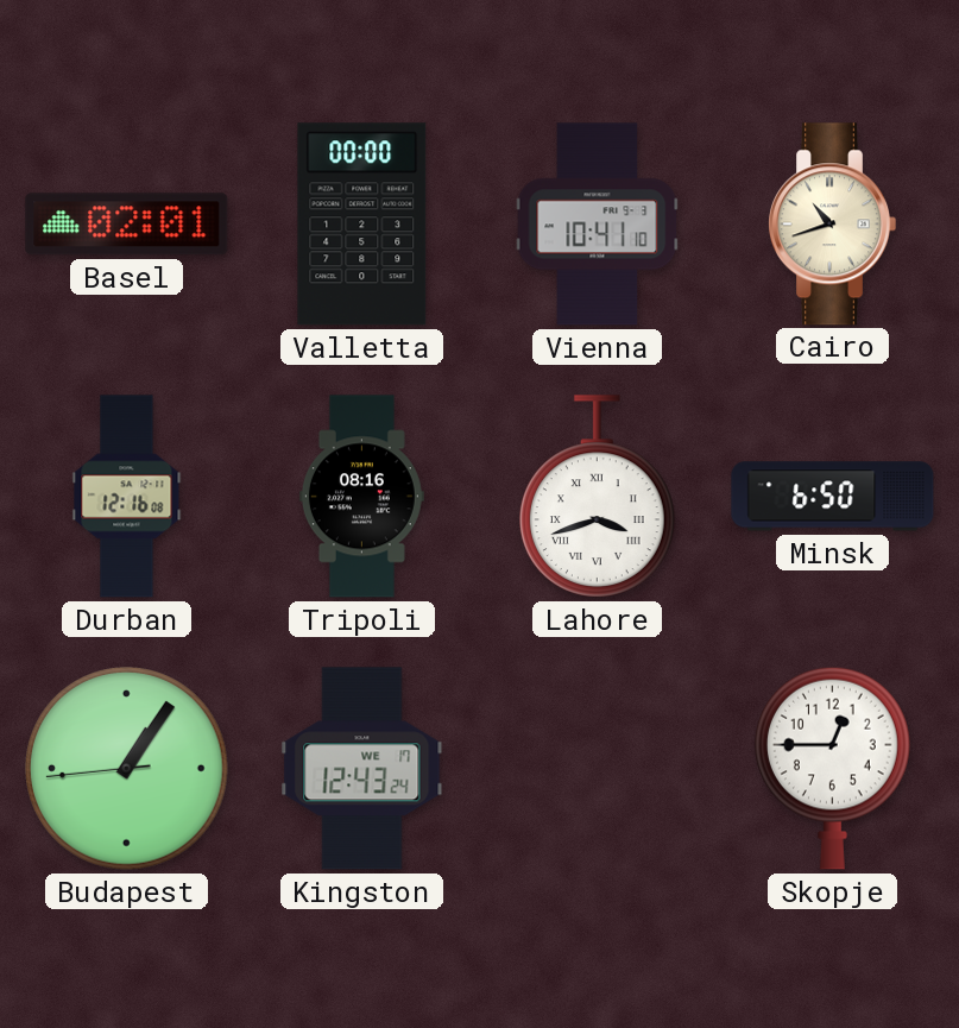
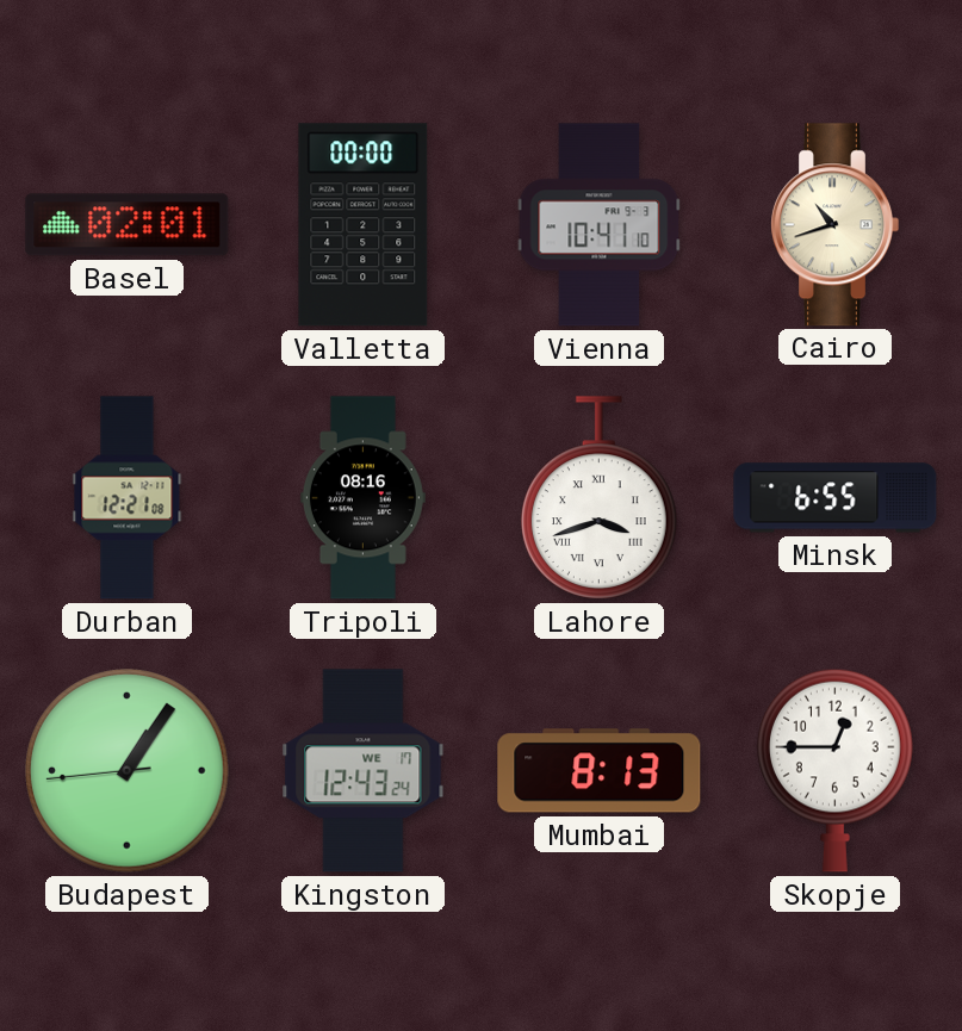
Durban: 12:16 -> 12:21
Minsk: 6:50 -> 6:55
Mumbai: none -> 8:13
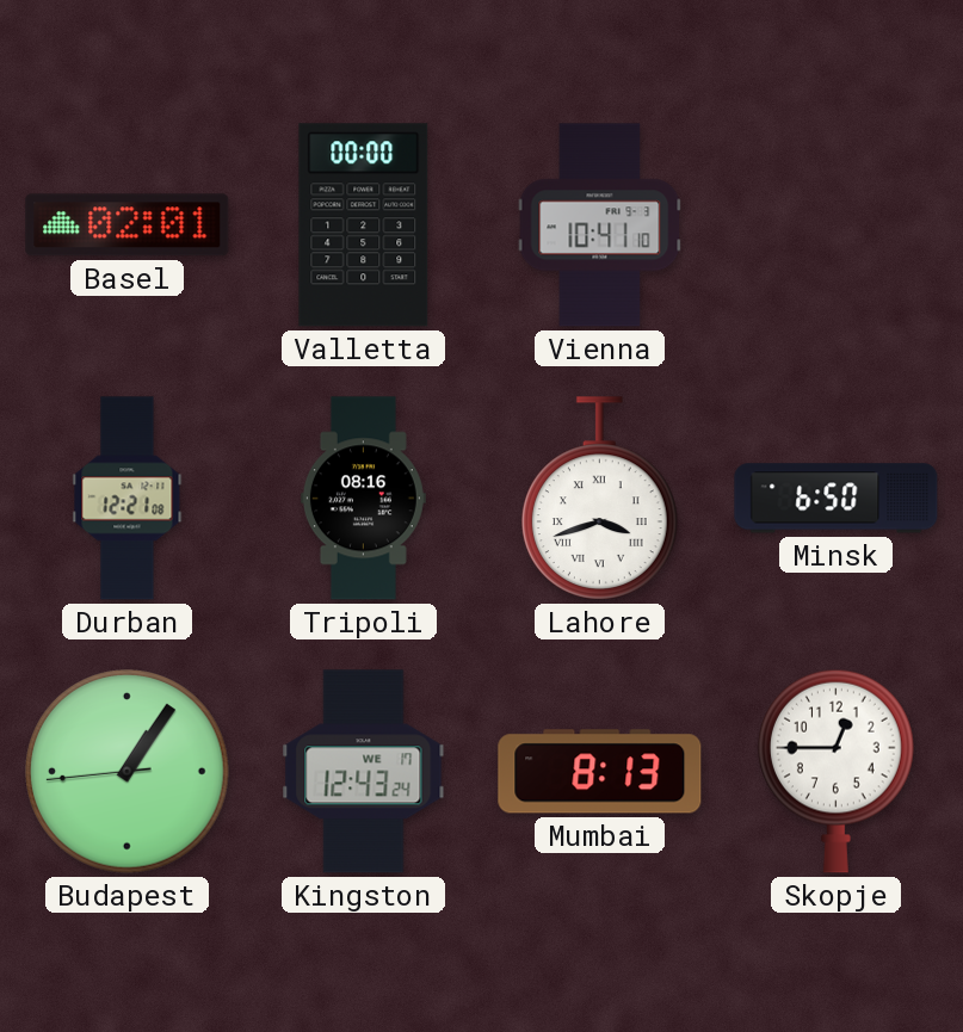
Cairo: 10:42 -> none
Minsk: 6:55 -> 6:50
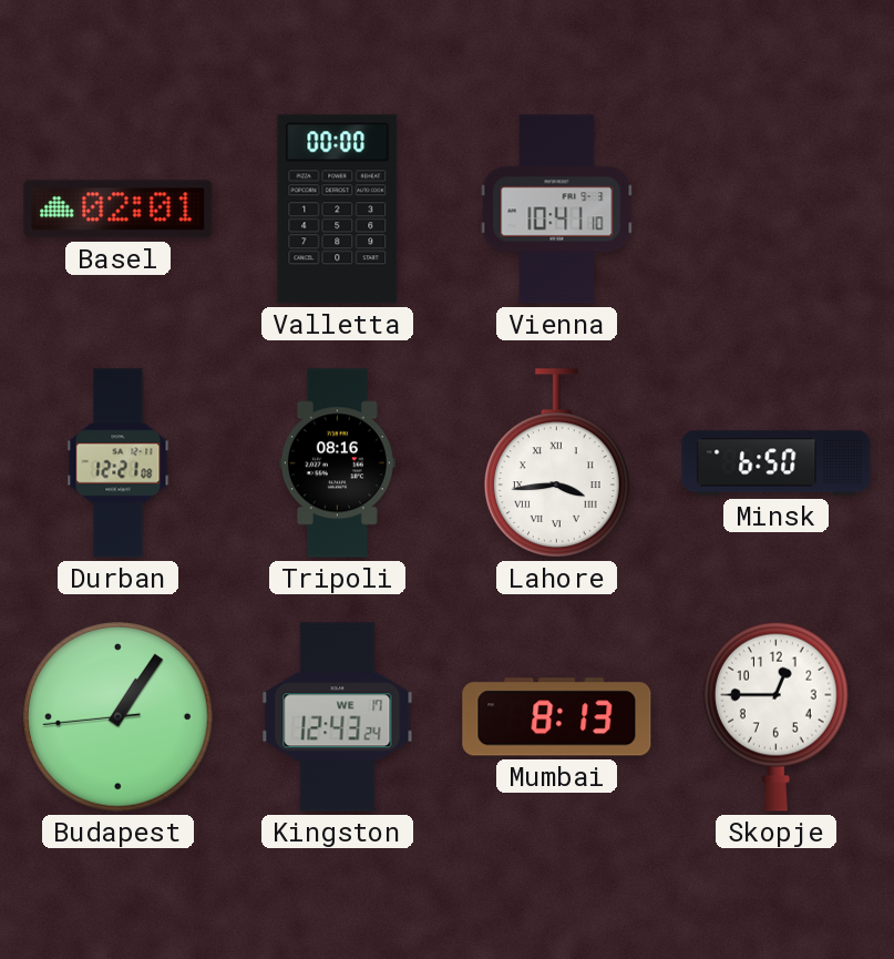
Lahore: 3:42 -> 3:44
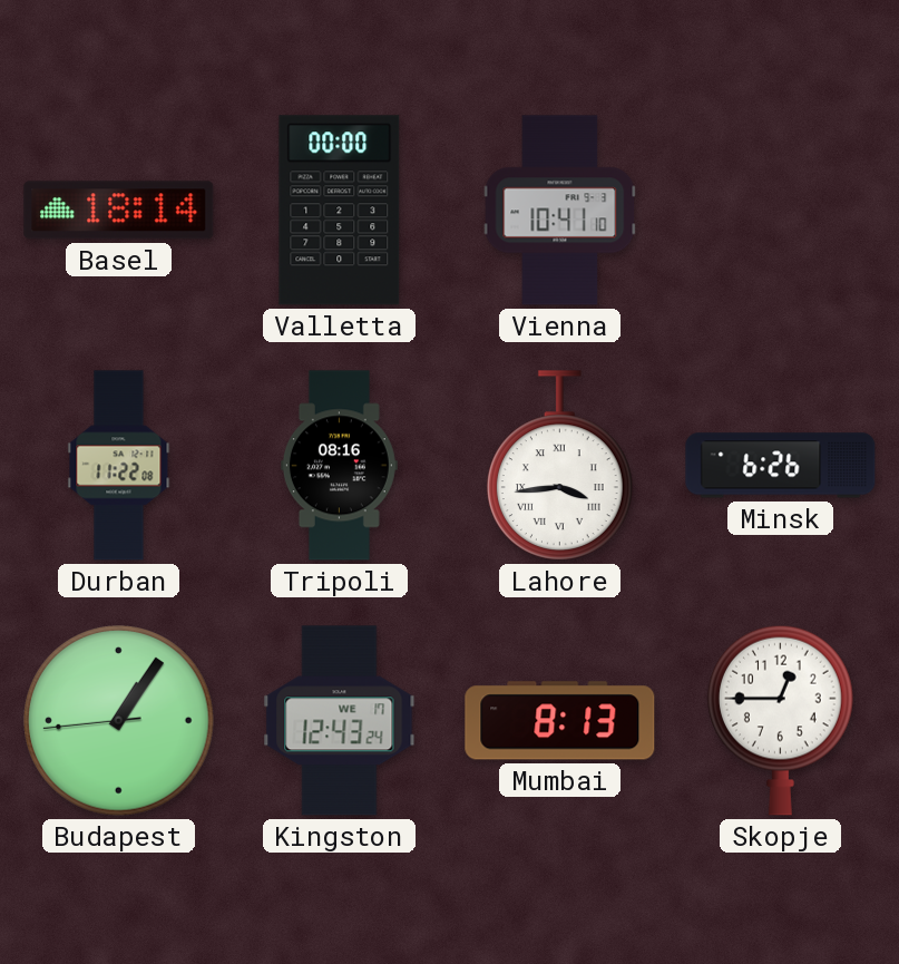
Basel: 02:01 -> 18:14
Durban: 12:21 -> 11:22
Minsk: 6:50 -> 6:26
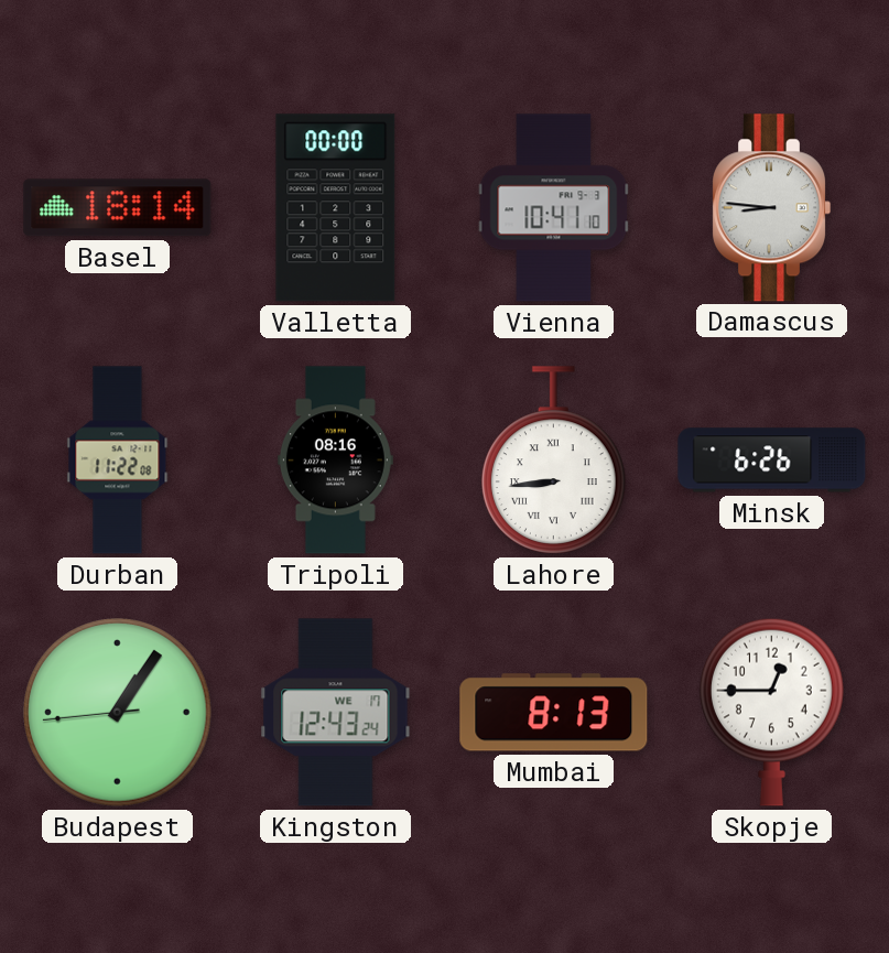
Damascus: none -> 8:46
Lahore: 3:44 -> 8:44
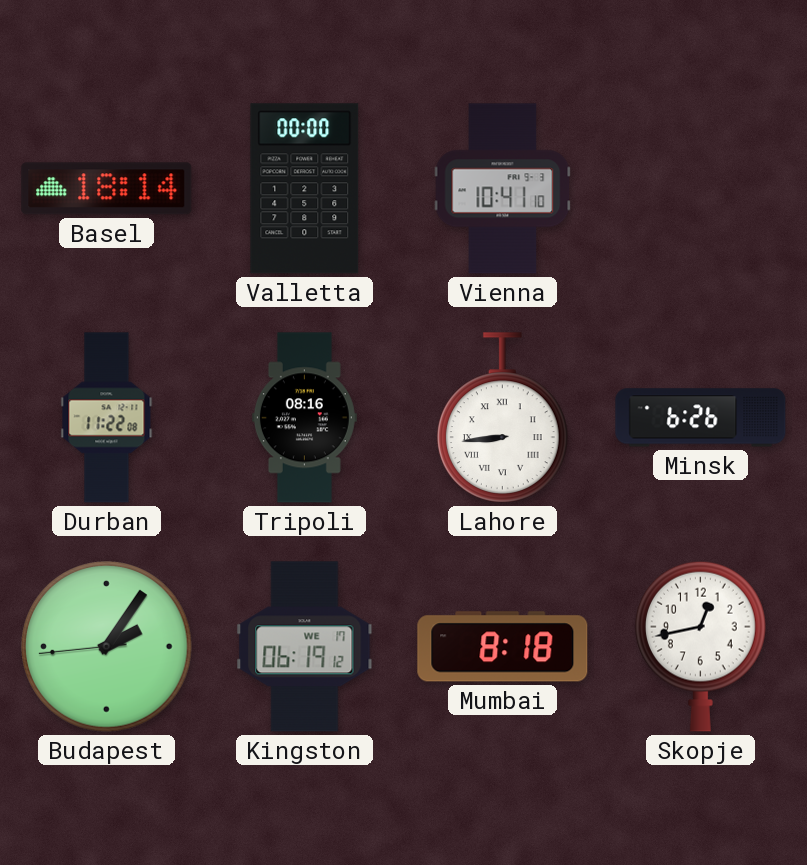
Damascus: 8:46 -> none
Budapest: 1:05 -> 2:05
Kingston: 12:43 -> 06:19
Mumbai: 8:13 -> 8:18
Skopje: 12:45 -> 12:43
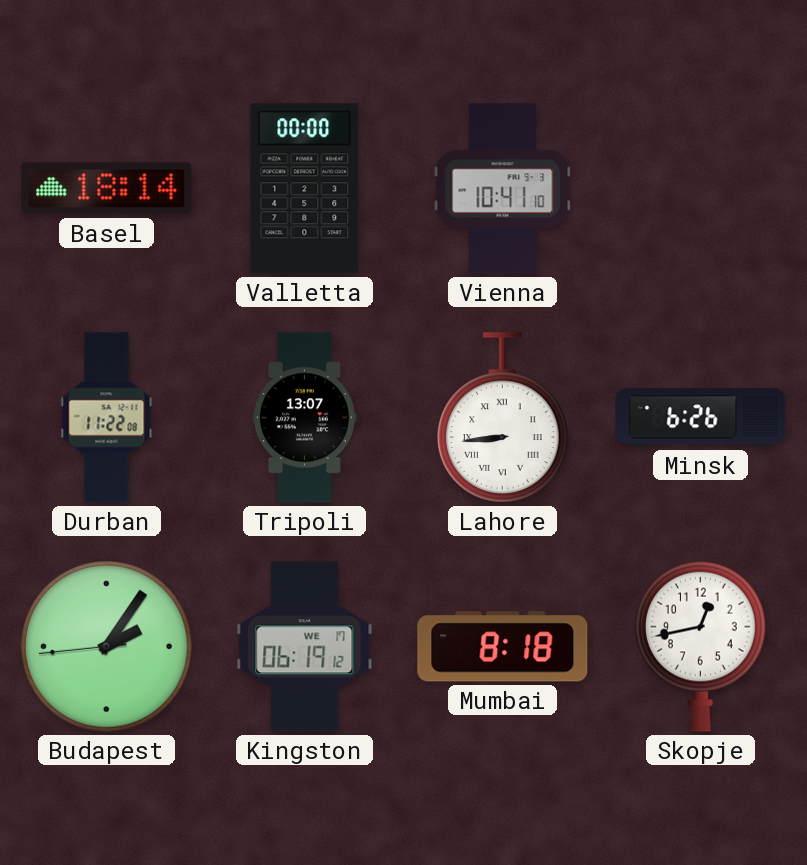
Tripoli: 08:16 -> 13:07
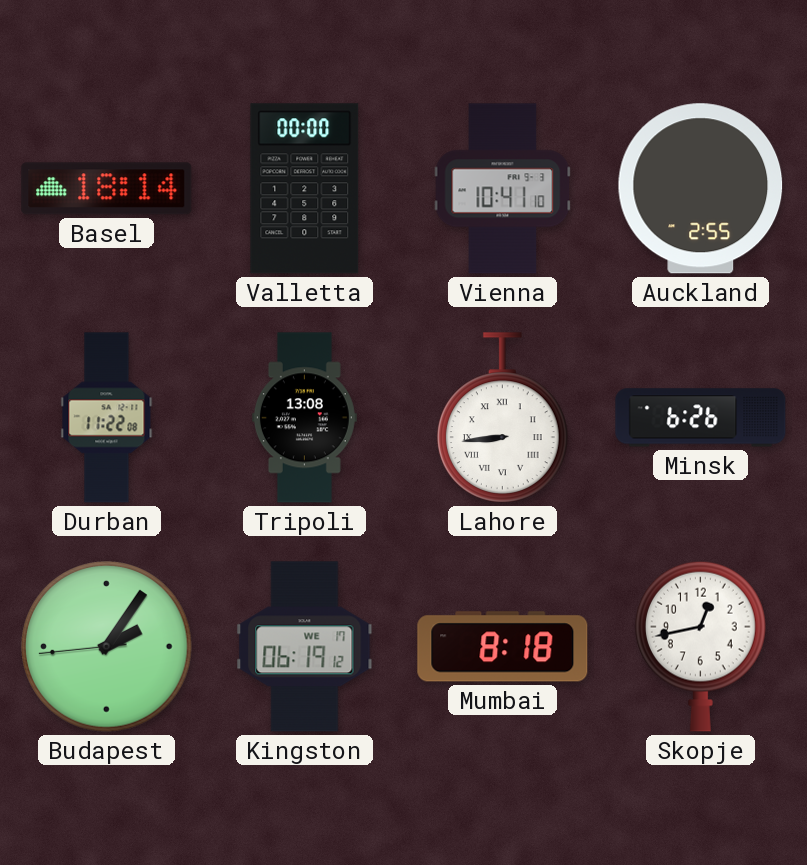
Auckland: none -> 2:55
Tripoli: 13:07 -> 13:08
